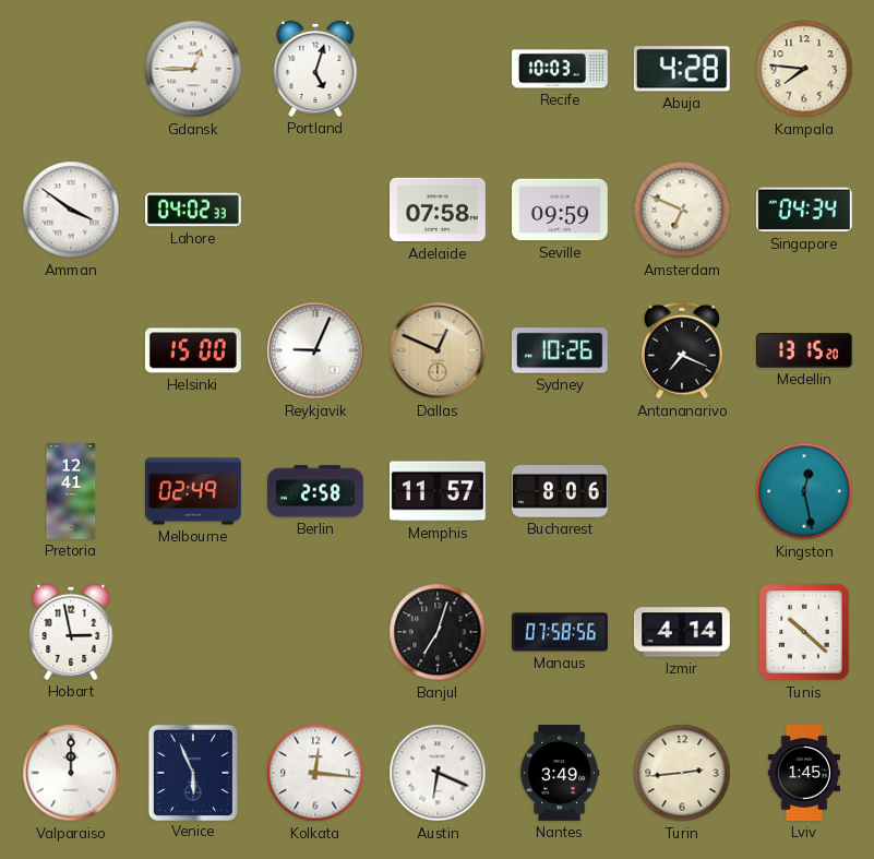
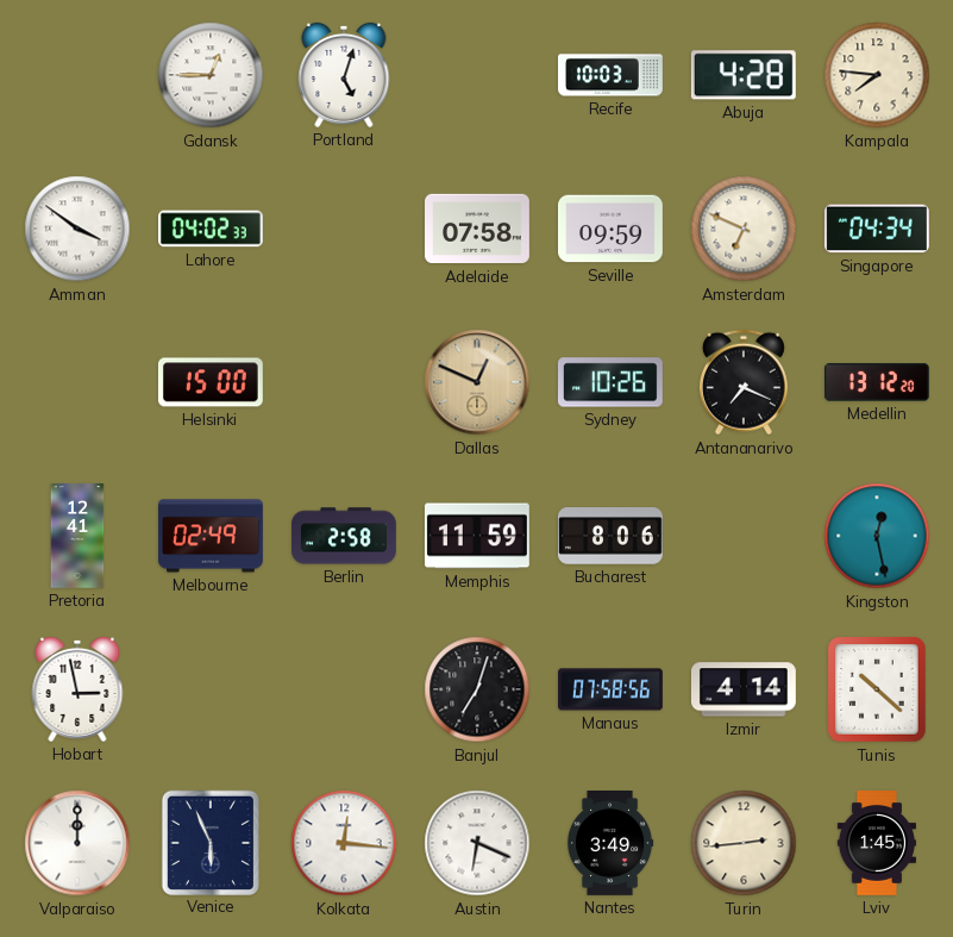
Reykjavik: 9:04 -> none
Medellin: 13:15 -> 13:12
Memphis: 11:57 -> 11:59
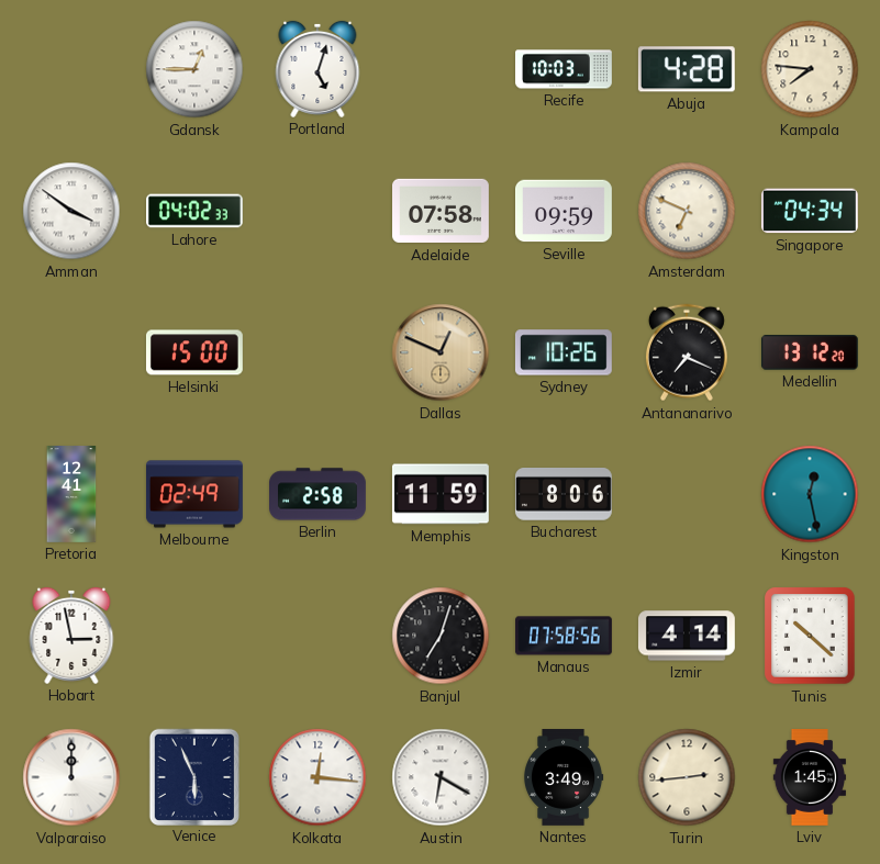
Austin: 6:19 -> 6:20
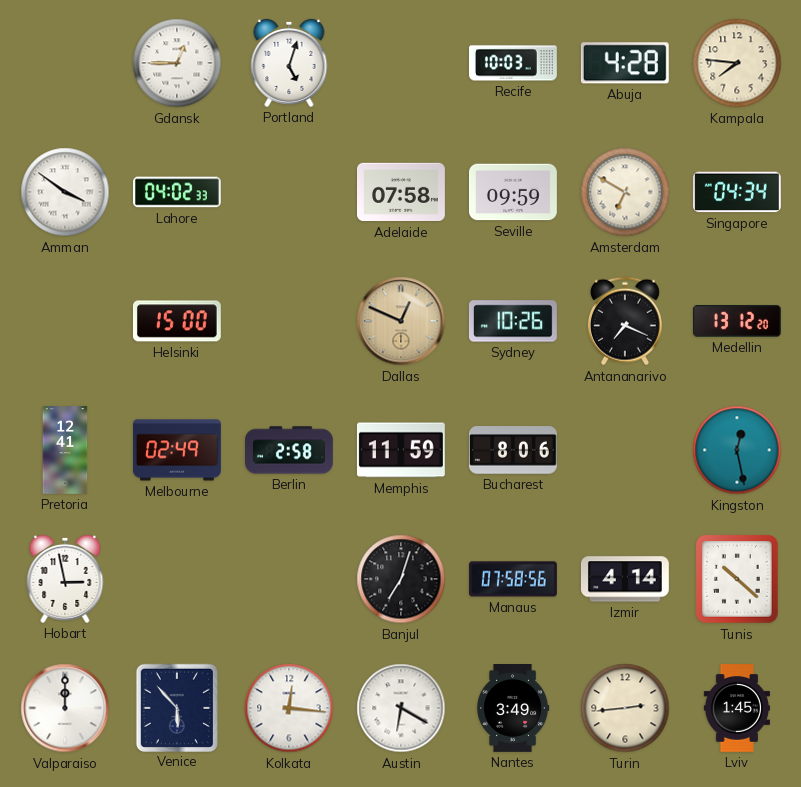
Amsterdam: 6:49 -> 6:50
Venice: 5:56 -> 5:53
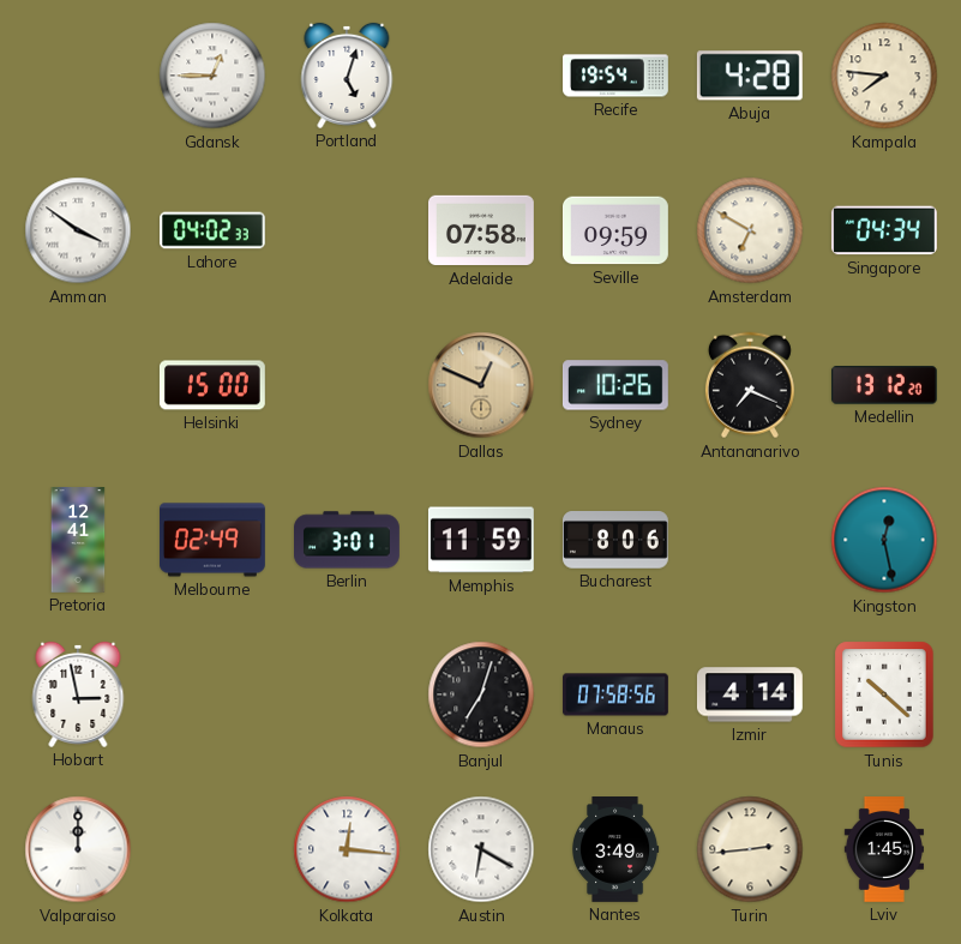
Recife: 10:03 -> 19:54
Berlin: 2:58 -> 3:01
Venice: 5:53 -> none
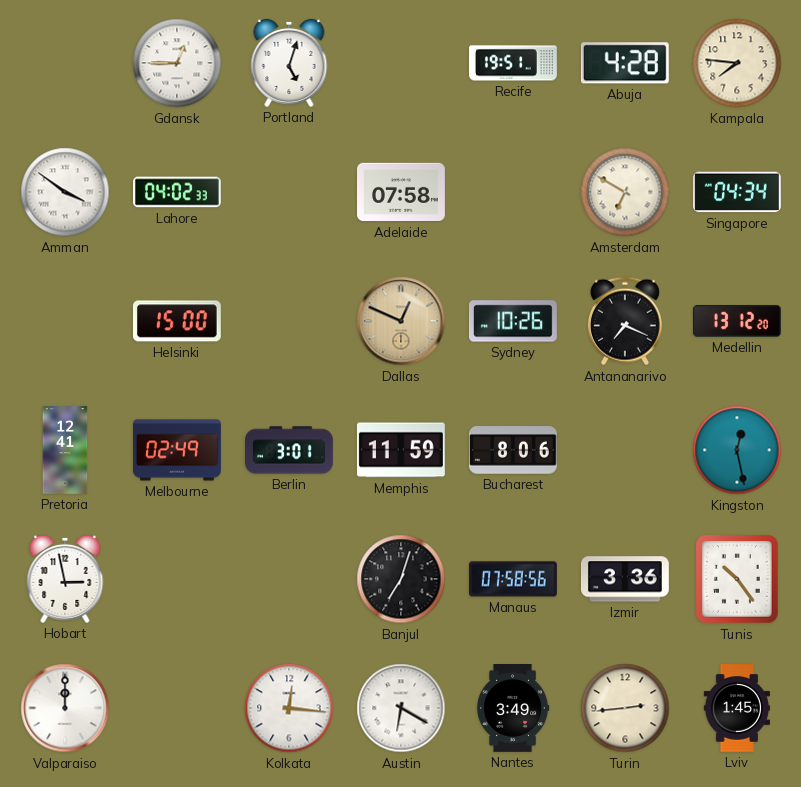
Recife: 19:54 -> 19:51
Seville: 09:59 -> none
Izmir: 4:14 -> 3:36
Tunis: 10:22 -> 10:24
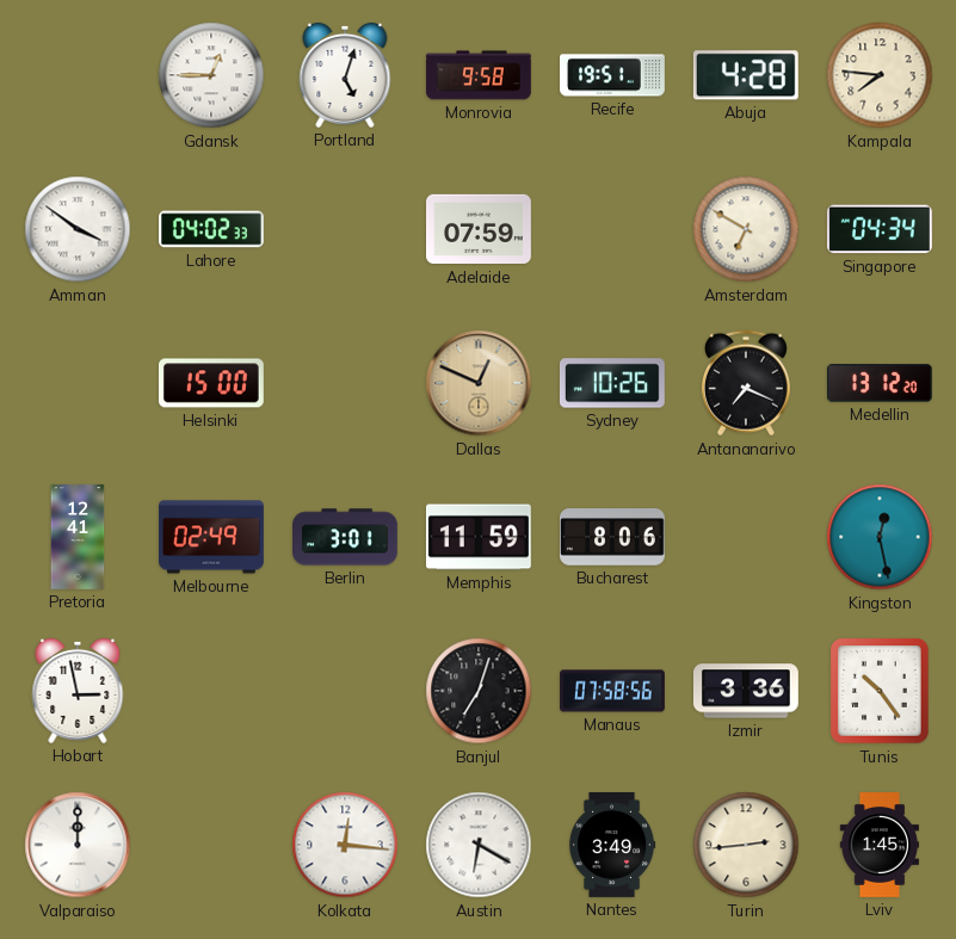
Monrovia: none -> 9:58
Adelaide: 07:58 -> 07:59
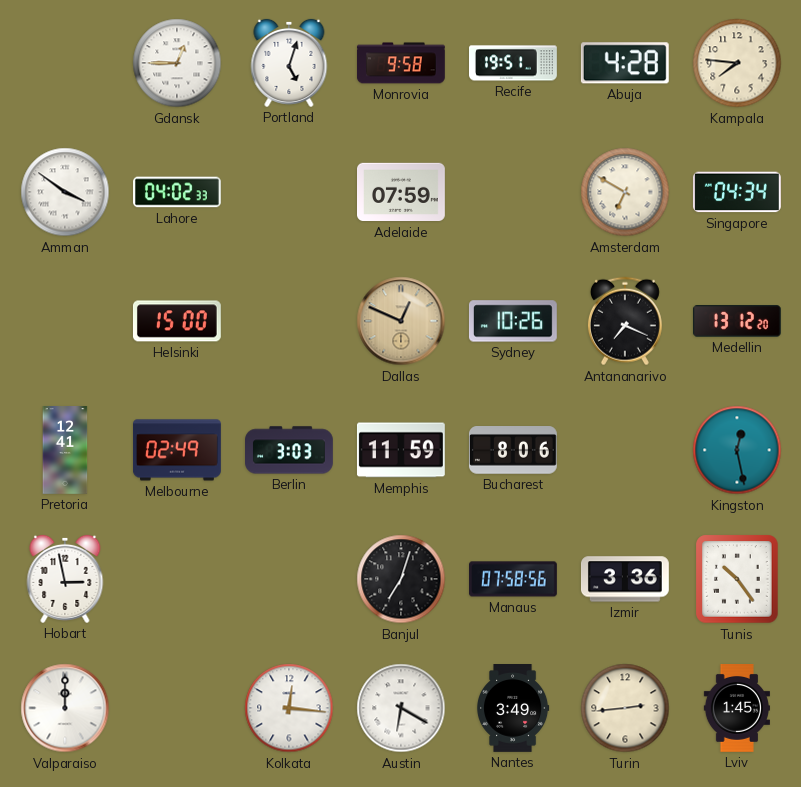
Berlin: 3:01 -> 3:03
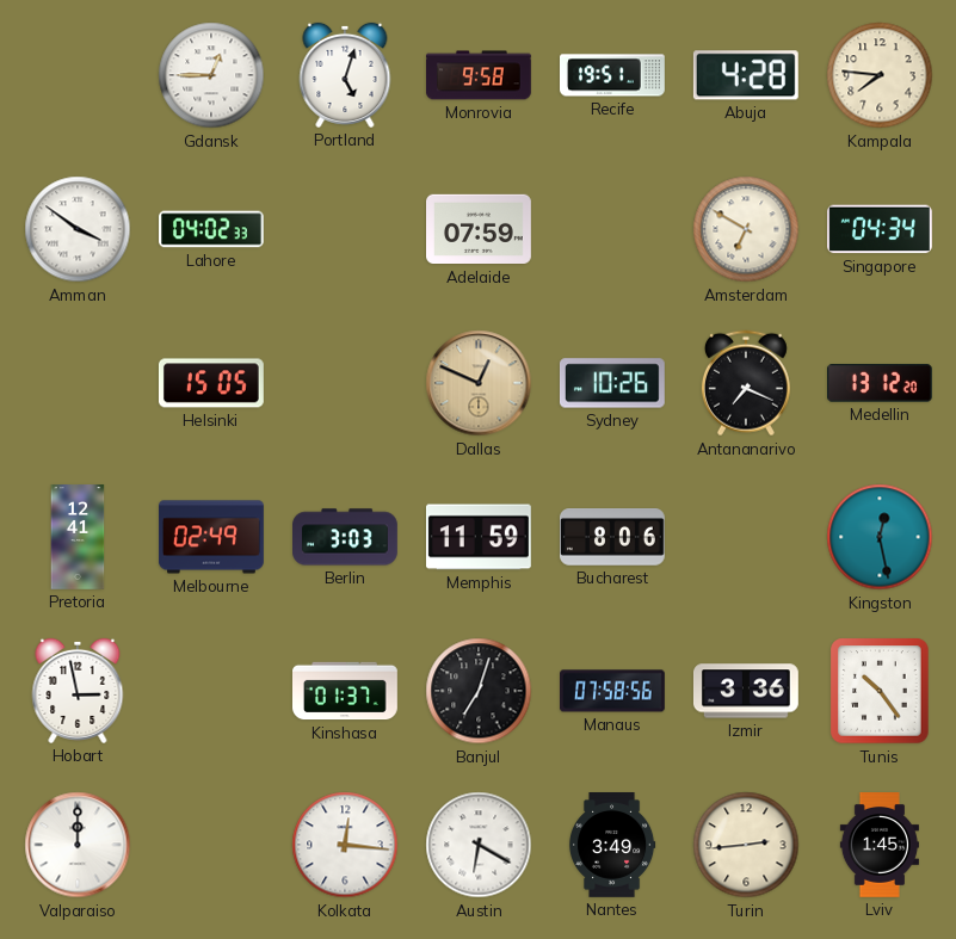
Helsinki: 15:00 -> 15:05
Kinshasa: none -> 01:37
